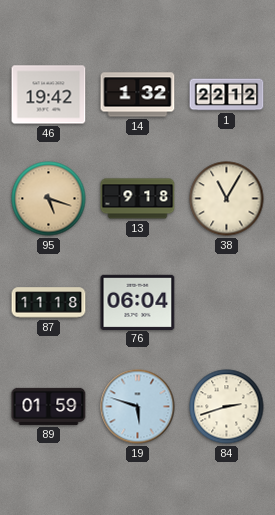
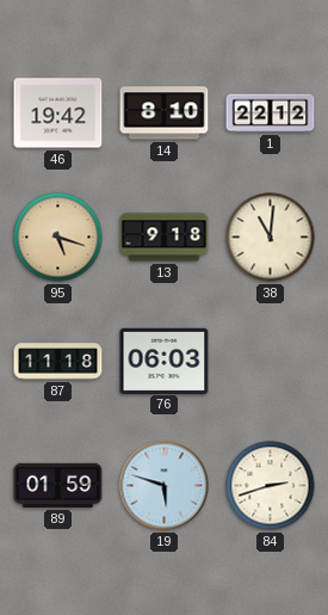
14: 1:32 -> 8:10
38: 11:05 -> 11:01
76: 06:04 -> 06:03
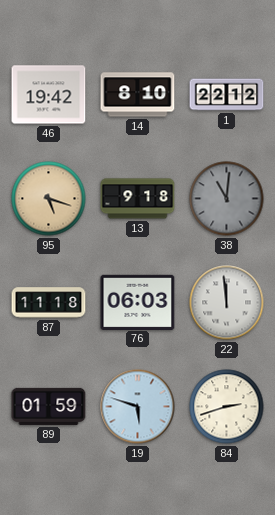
38 dial: cream -> grey
22: none -> 11:59
